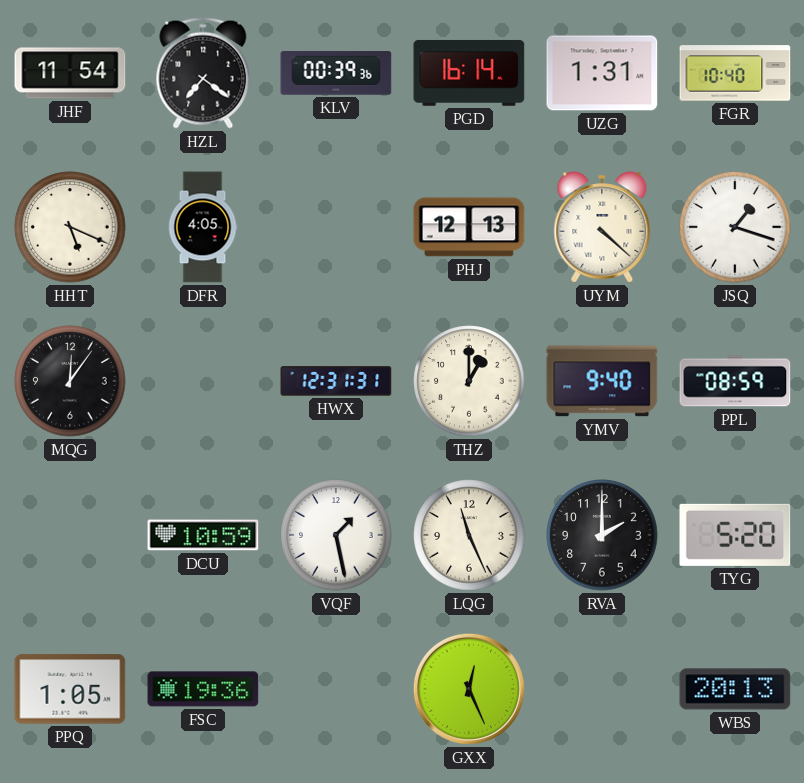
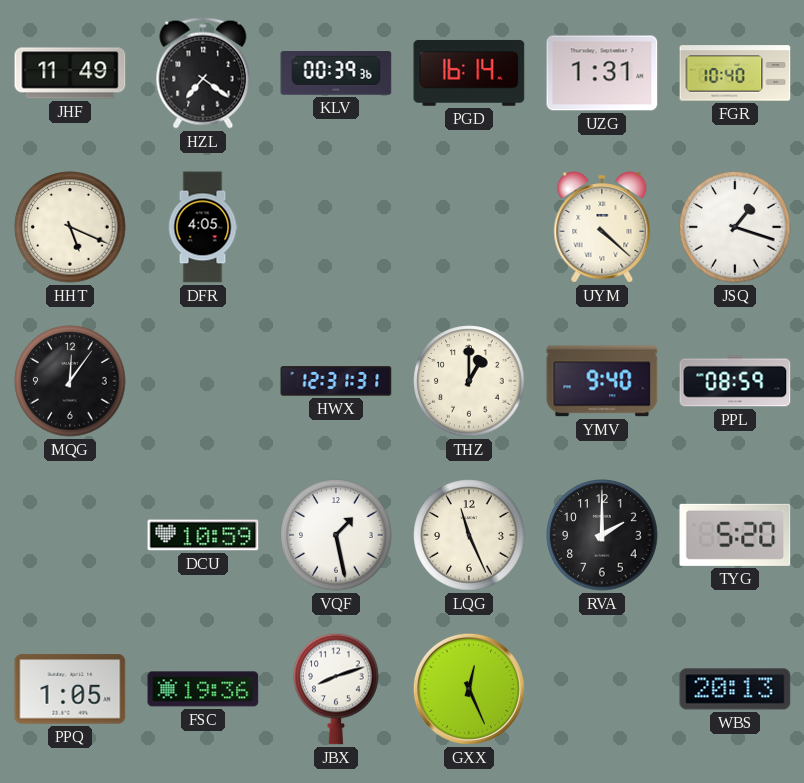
JHF: 11:54 -> 11:49
PHJ: 12:13 -> none
JBX: none -> 8:12
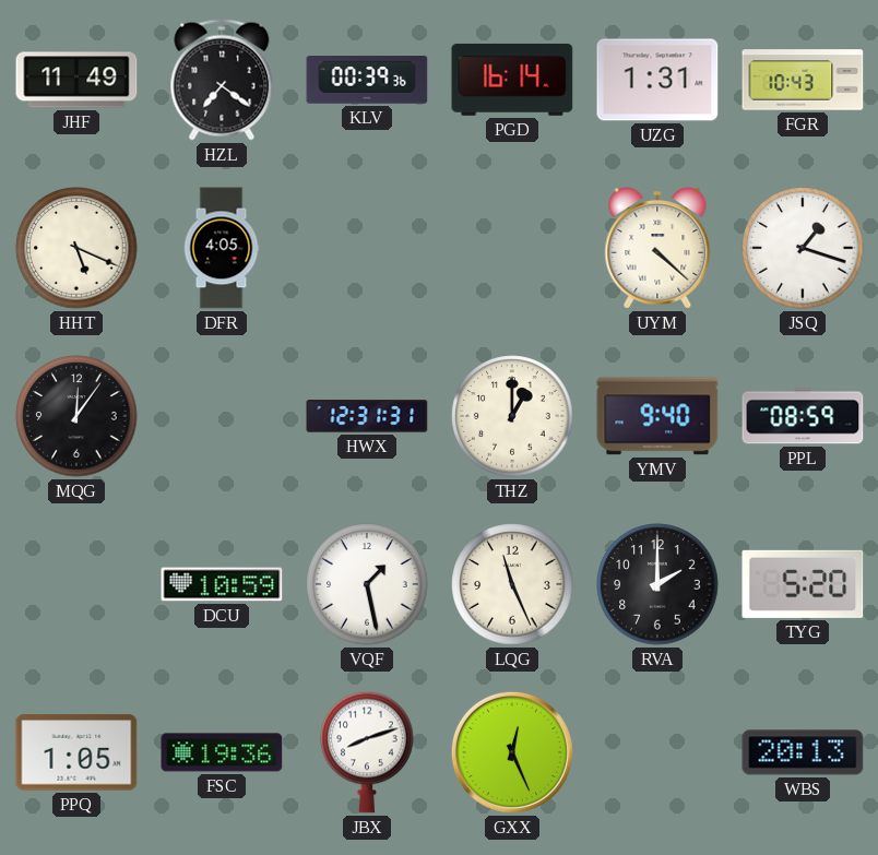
FGR: 10:40 -> 10:43
